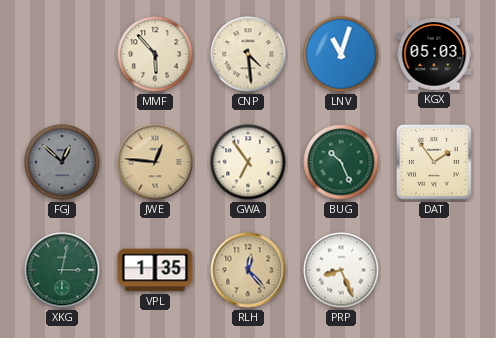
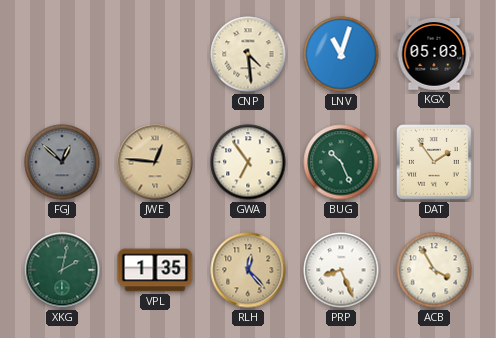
MMF: 5:53 -> none
XKG: 3:02 -> 2:02
ACB: none -> 3:55
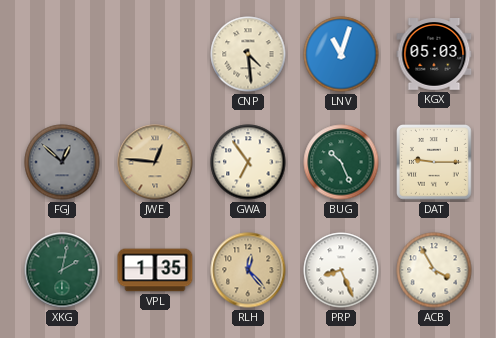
DAT: 1:54 -> 9:15
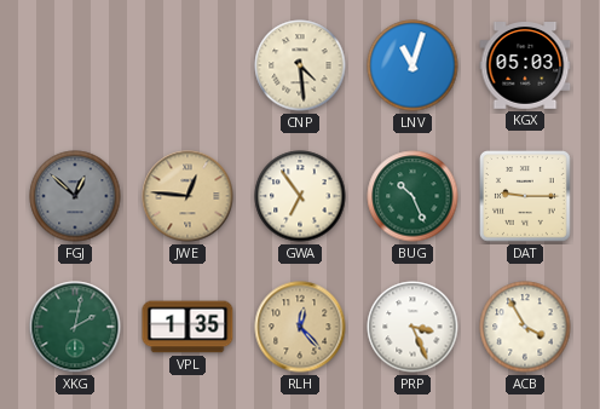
PRP: 8:26 -> 3:26
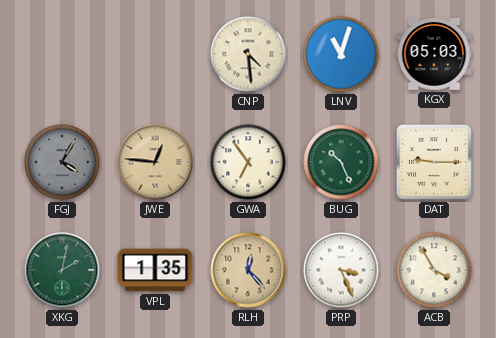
FGJ: 12:52 -> 4:05
